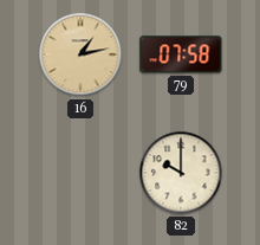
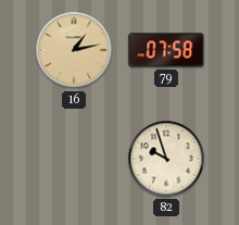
82: 10:00 -> 9:57
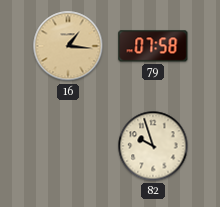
16: 1:13 -> 1:16
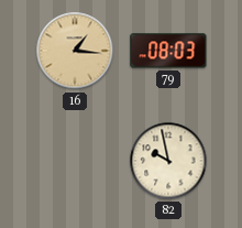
79: 07:58 -> 08:03
82: 9:57 -> 9:58
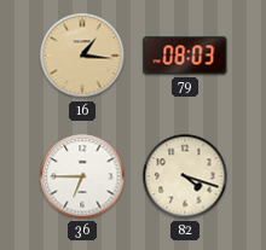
36: none -> 6:45
82: 9:58 -> 4:18
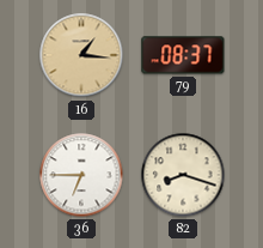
79: 08:03 -> 08:37
82: 4:18 -> 8:18
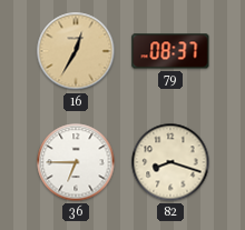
16: 1:16 -> 12:35
